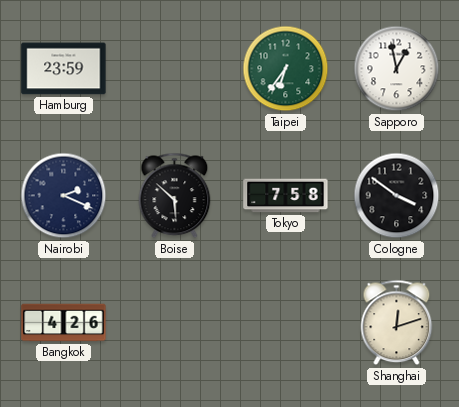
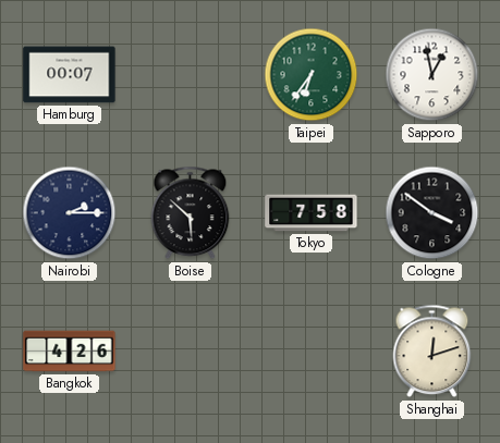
Hamburg: 23:59 -> 00:07
Nairobi: 2:19 -> 2:15
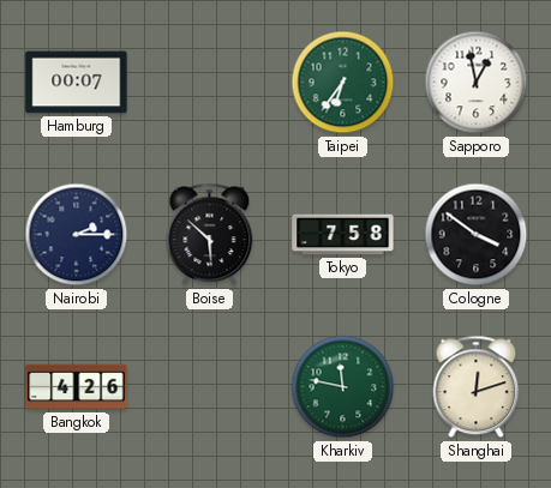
Kharkiv: none -> 11:47
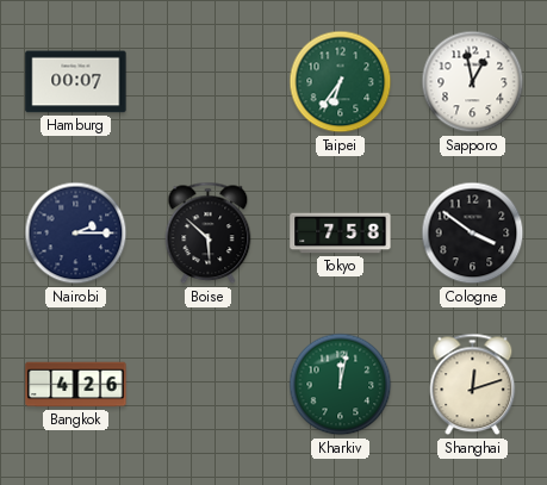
Kharkiv: 11:47 -> 12:02
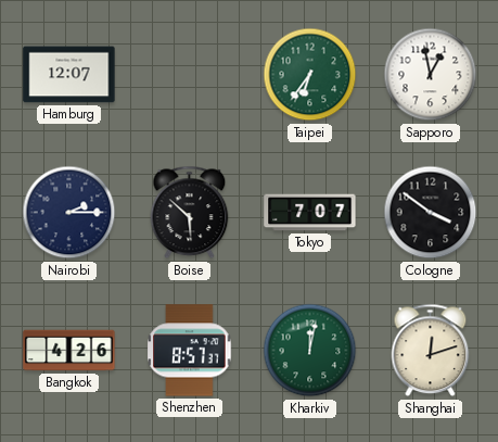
Hamburg: 00:07 -> 12:07
Tokyo: 7:58 -> 7:07
Shenzhen: none -> 8:57
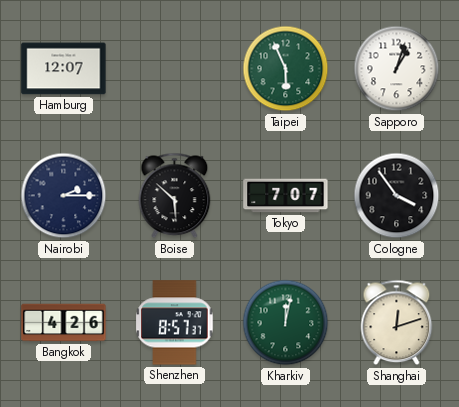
Taipei: 6:36 -> 5:56
Sapporo: 12:58 -> 1:03
Cologne: 3:51 -> 3:54
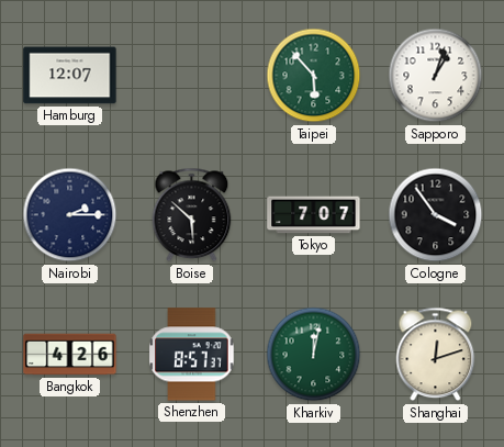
Taipei: 5:56 -> 5:53
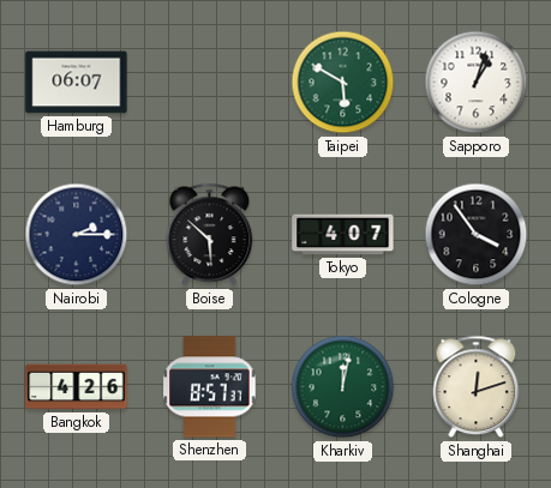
Hamburg: 12:07 -> 06:07
Taipei: 5:53 -> 5:50
Tokyo: 7:07 -> 4:07
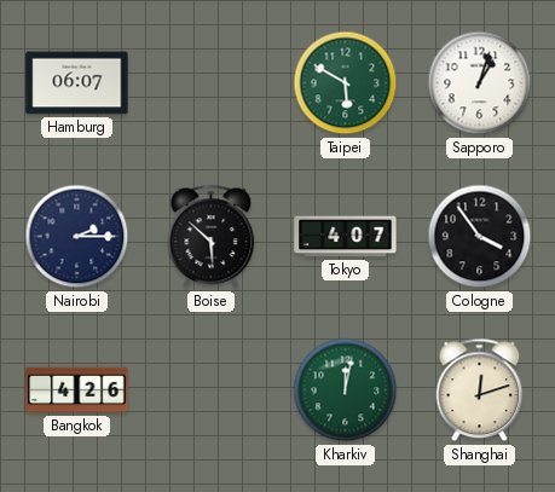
Shenzhen: 8:57 -> none
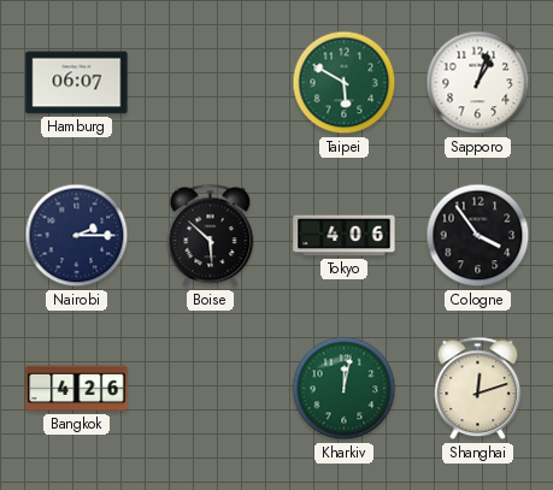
Tokyo: 4:07 -> 4:06
